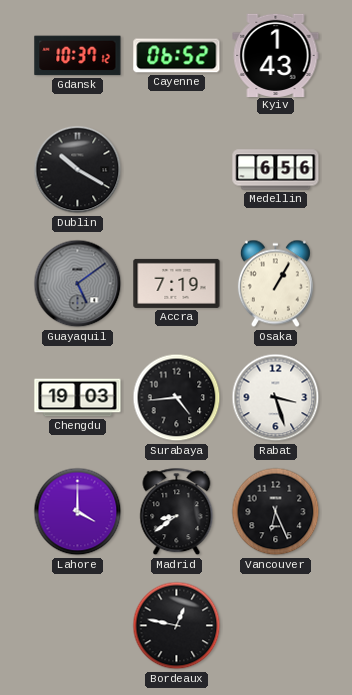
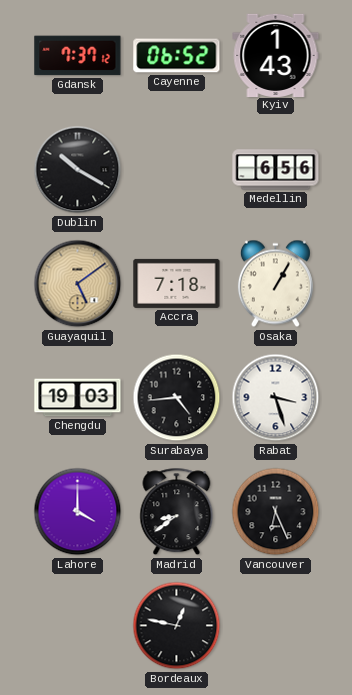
Gdansk: 10:37 -> 7:37
Guayaquil dial: grey -> champagne
Accra: 7:19 -> 7:18
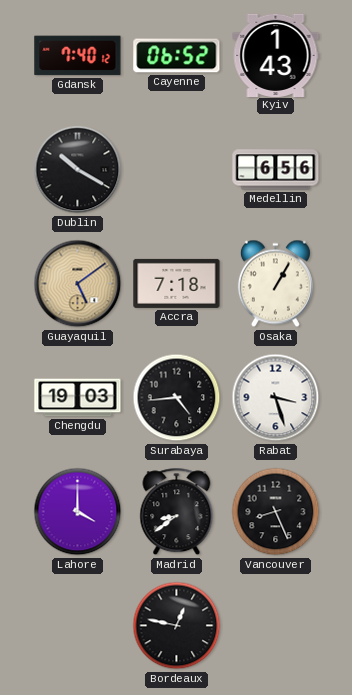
Gdansk: 7:37 -> 7:40
Vancouver: 6:26 -> 8:26
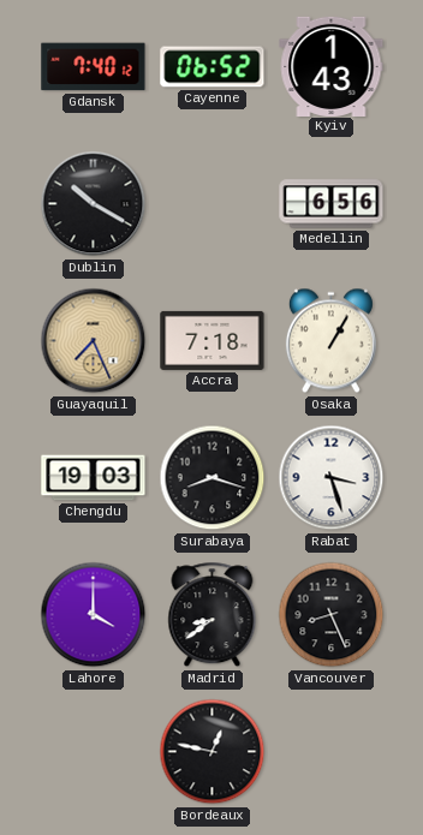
Guayaquil: 5:09 -> 7:26
Surabaya: 4:44 -> 8:18
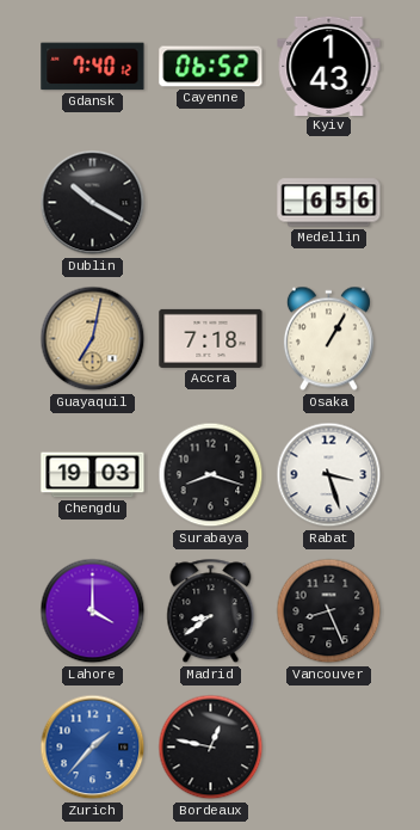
Guayaquil: 7:26 -> 7:02
Zurich: none -> 1:37
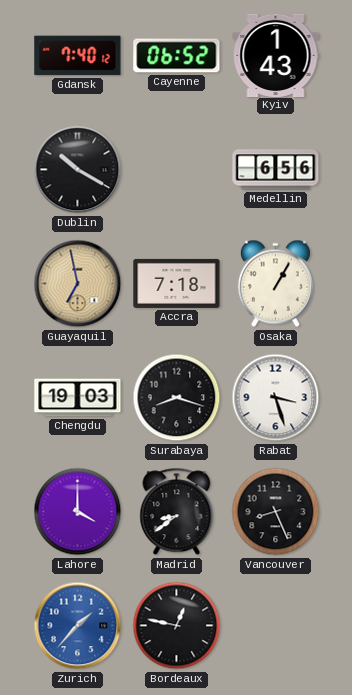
Guayaquil: 7:02 -> 6:58
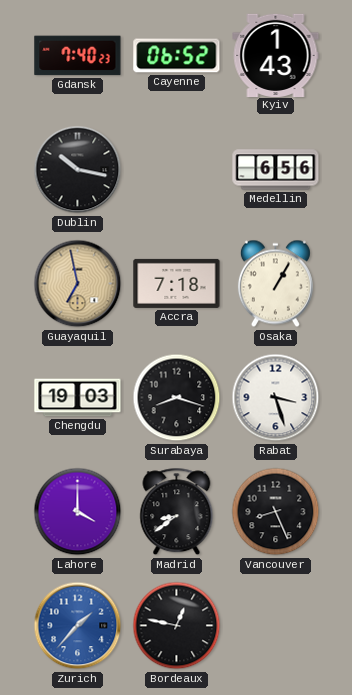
Gdansk: 7:40:12 -> 7:40:23
Dublin: 10:20 -> 10:17
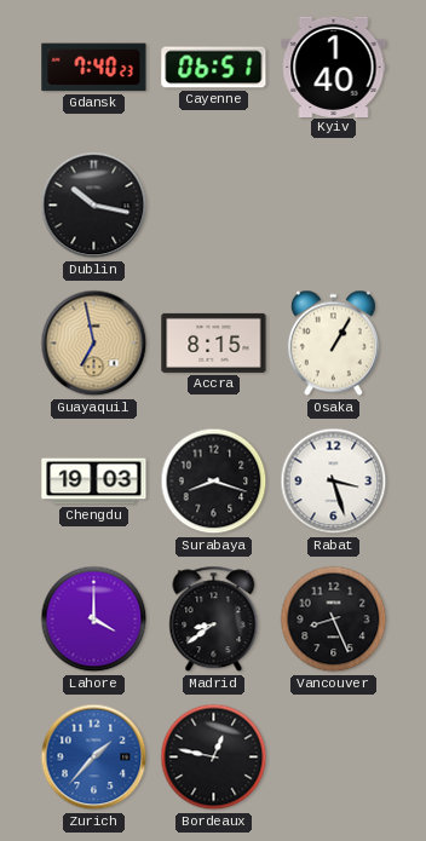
Cayenne: 06:52 -> 06:51
Kyiv: 1:43 -> 1:40
Medellin: 6:56 -> none
Accra: 7:18 -> 8:15
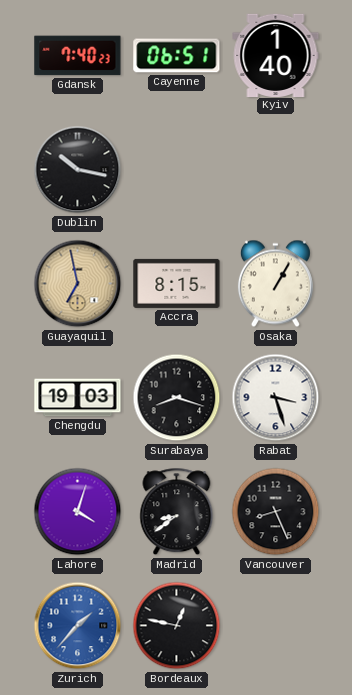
Lahore: 4:00 -> 4:03
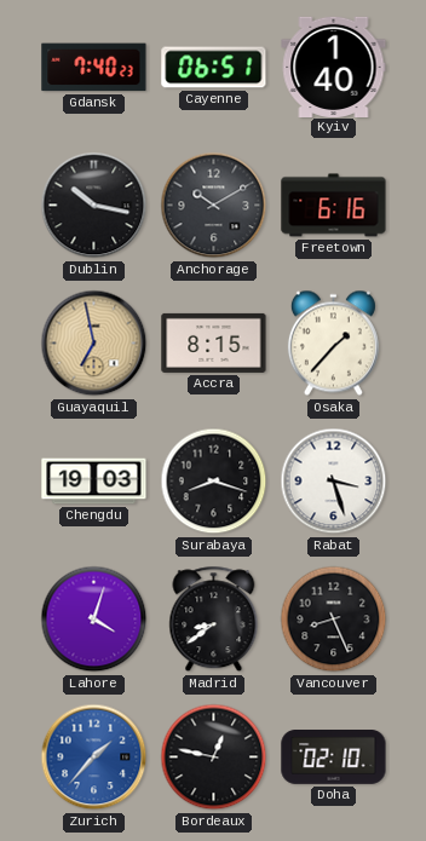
Anchorage: none -> 10:10
Freetown: none -> 6:16
Osaka: 1:05 -> 1:37
Doha: none -> 02:10
